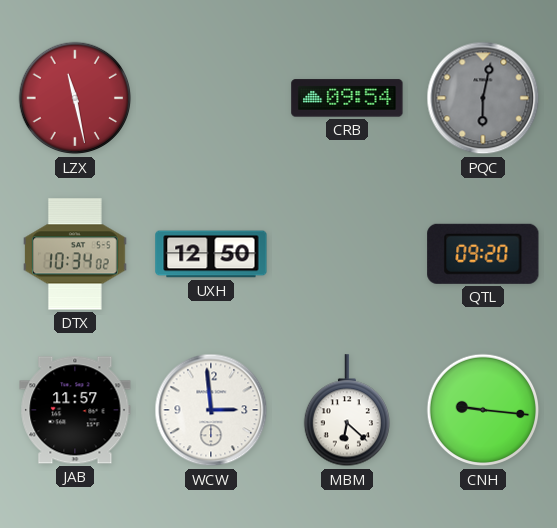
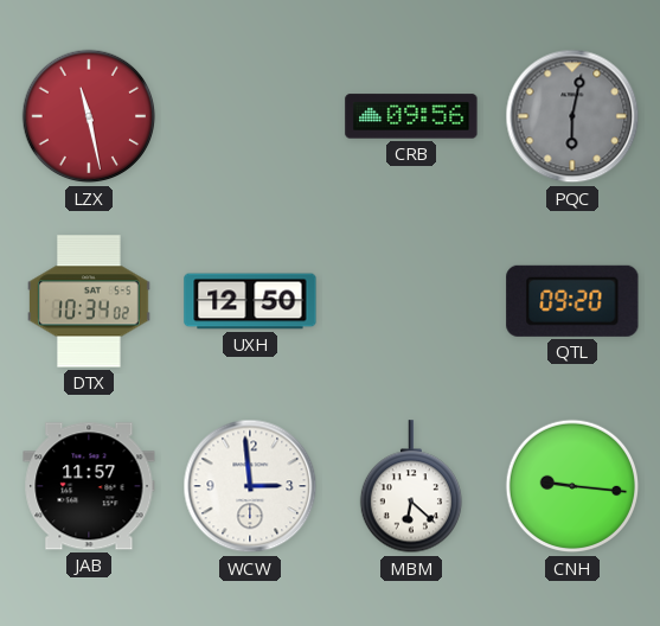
CRB: 09:54 -> 09:56
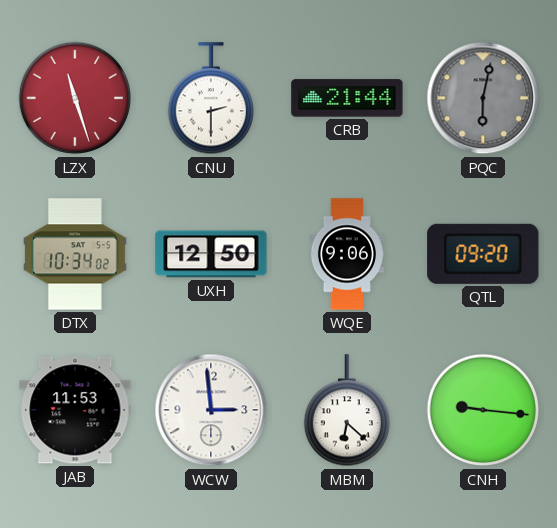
LZX: 11:28 -> 11:27
CNU: none -> 2:30
CRB: 09:56 -> 21:44
WQE: none -> 9:06
JAB: 11:57 -> 11:53
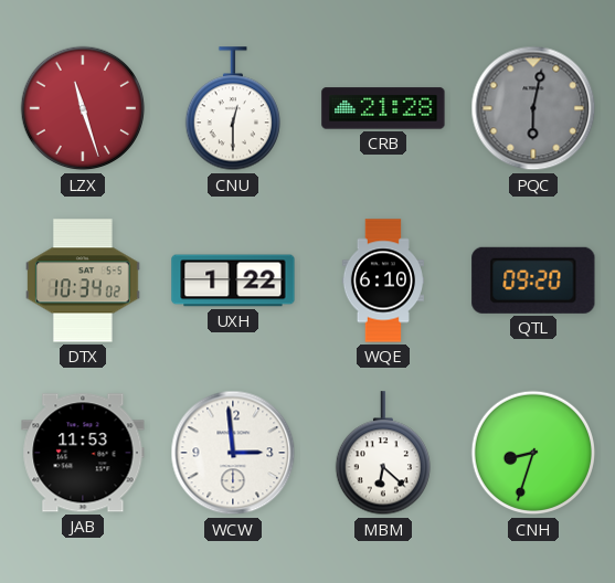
CNU: 2:30 -> 12:30
CRB: 21:44 -> 21:28
UXH: 12:50 -> 1:22
WQE: 9:06 -> 6:10
CNH: 9:16 -> 8:33
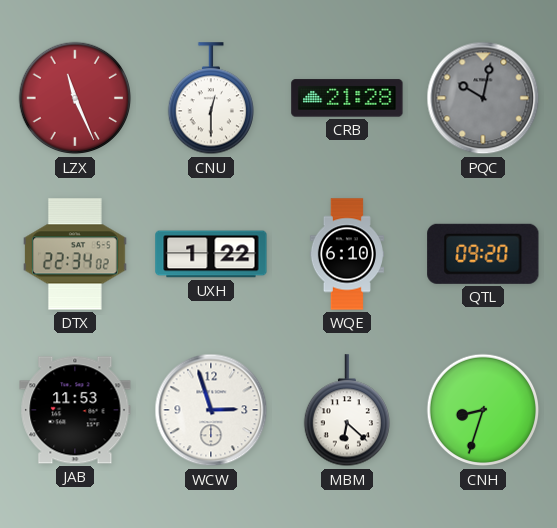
LZX: 11:27 -> 11:26
PQC: 6:02 -> 10:02
DTX: 10:34 -> 22:34
WCW: 2:59 -> 2:57
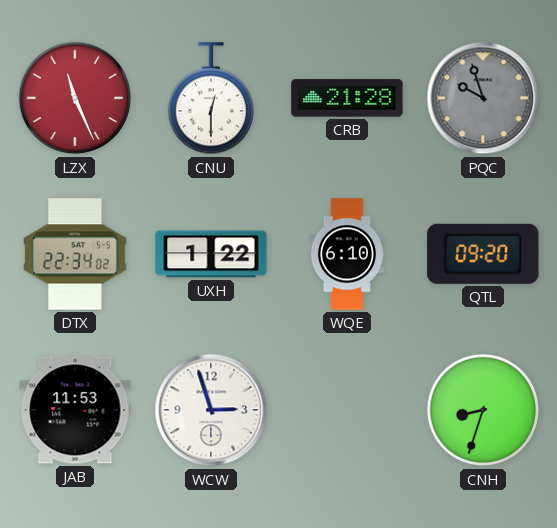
PQC: 10:02 -> 9:57
MBM: 6:22 -> none
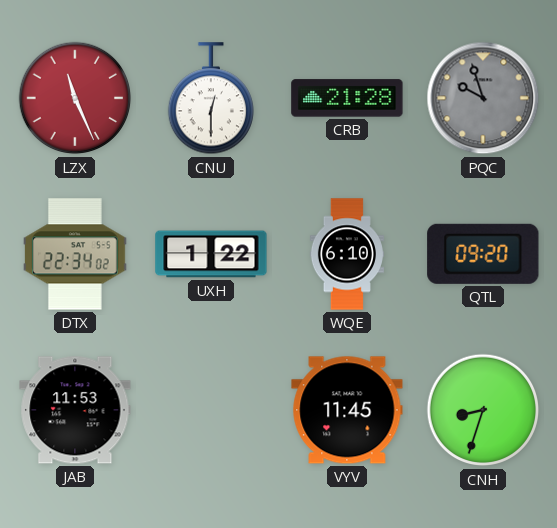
WCW: 2:57 -> none
VYV: none -> 11:45
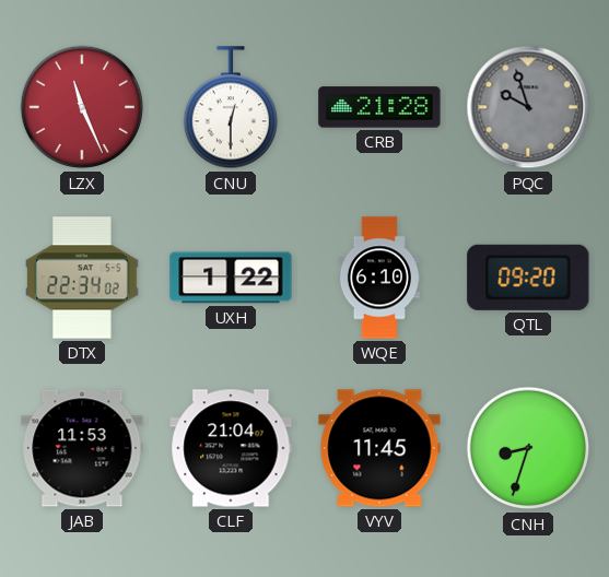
CLF: none -> 21:04
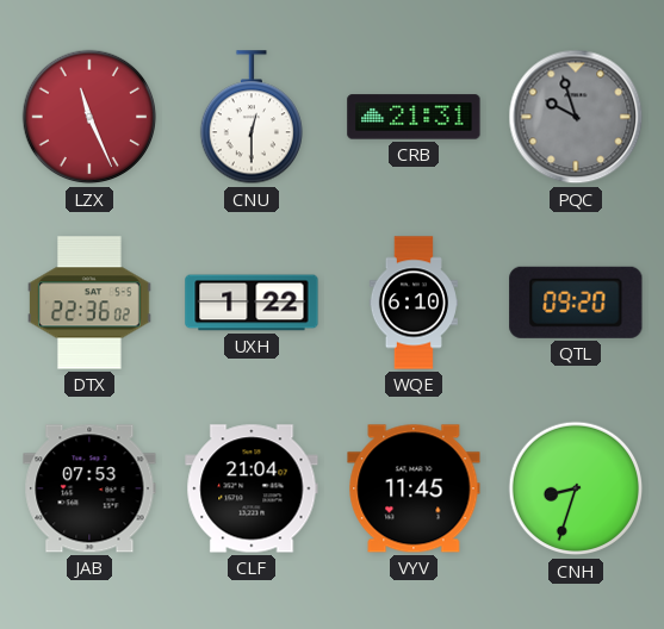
CRB: 21:28 -> 21:31
DTX: 22:34 -> 22:36
JAB: 11:53 -> 07:53
